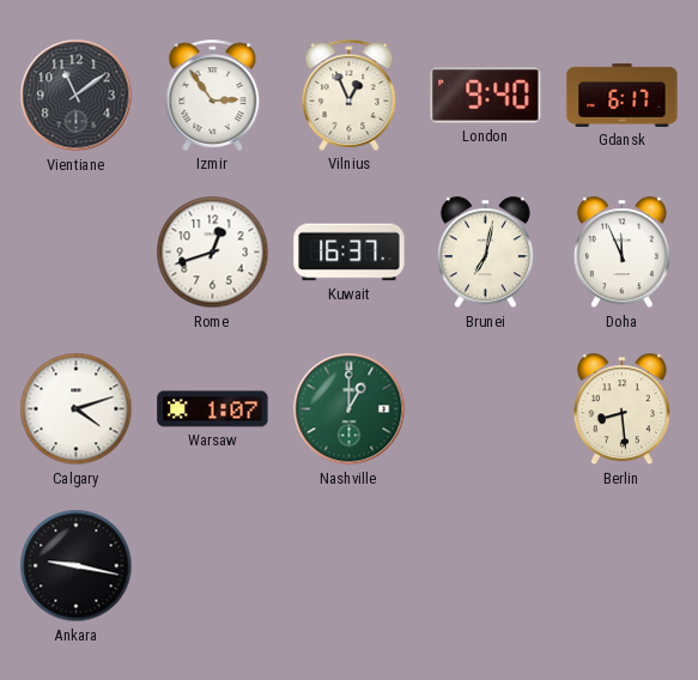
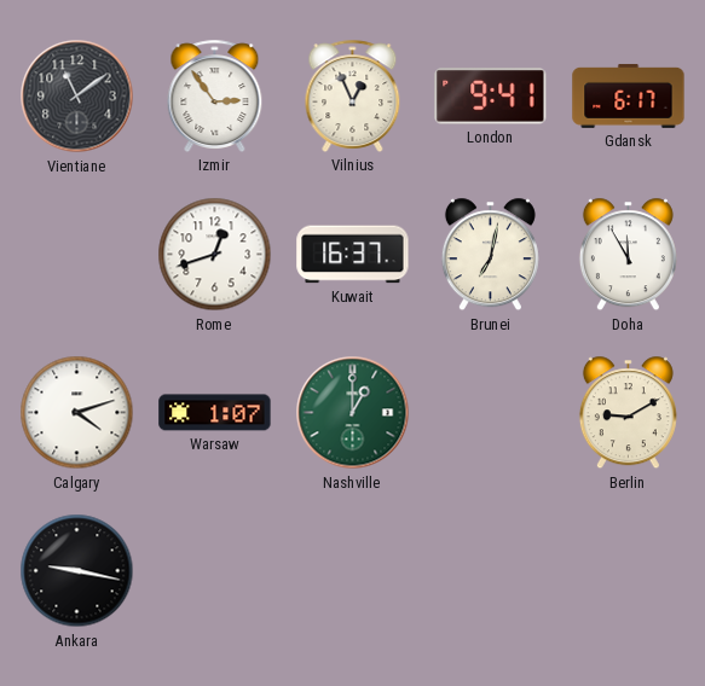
London: 9:40 -> 9:41
Doha: 11:56 -> 11:55
Berlin: 8:29 -> 9:10
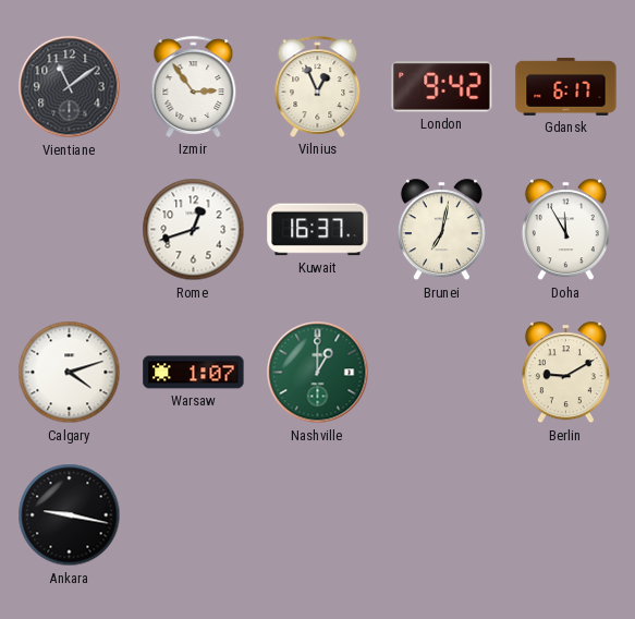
London: 9:41 -> 9:42
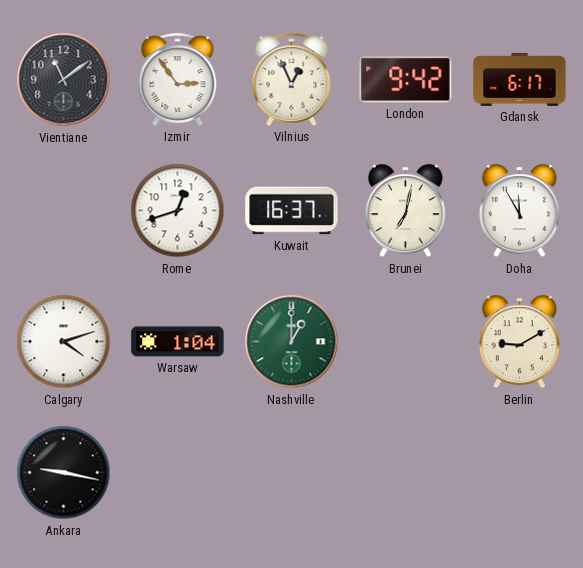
Warsaw: 1:07 -> 1:04
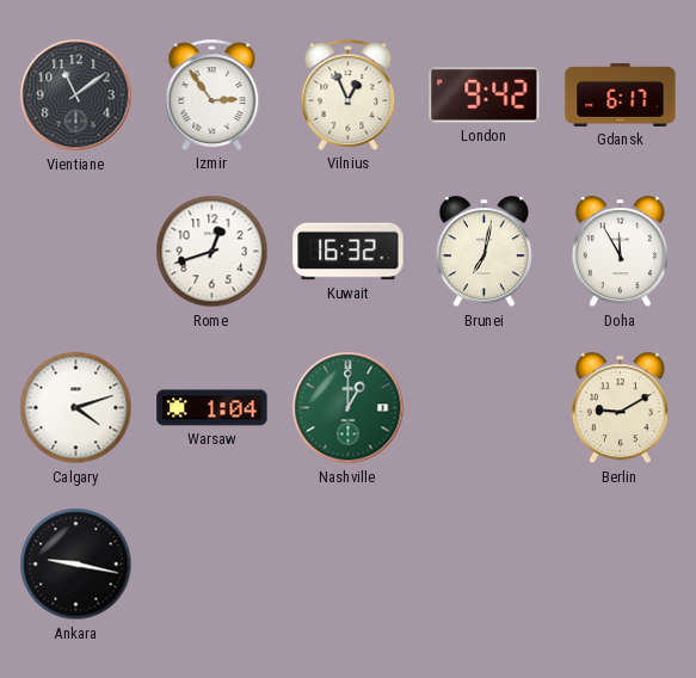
Kuwait: 16:37 -> 16:32
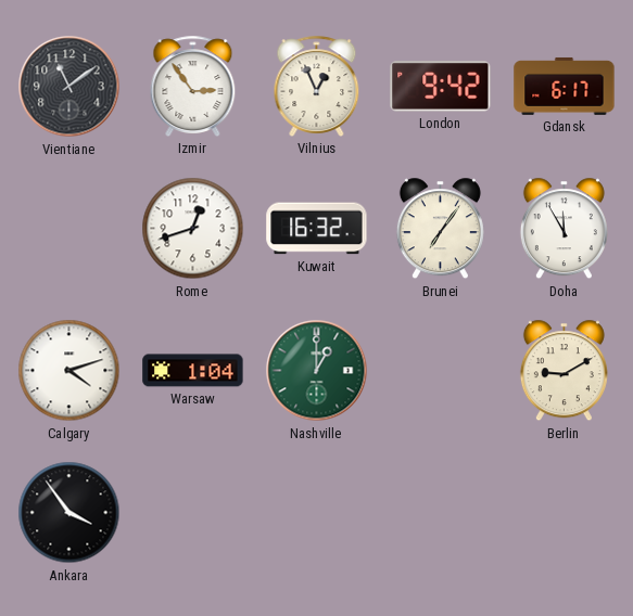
Brunei: 7:02 -> 7:06
Ankara: 9:17 -> 3:54
